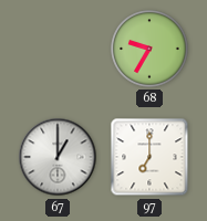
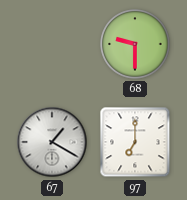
68: 9:35 -> 9:30
67: 1:00 -> 1:20
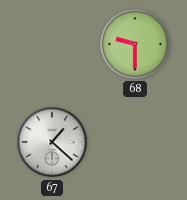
67: 1:20 -> 1:22
97: 7:00 -> none
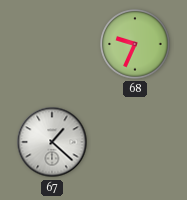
68: 9:30 -> 9:34
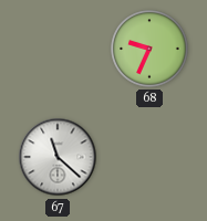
67: 1:22 -> 11:22
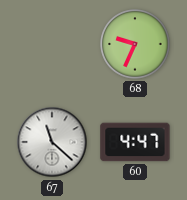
60: none -> 4:47
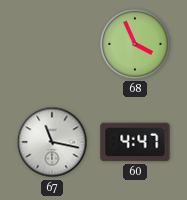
68: 9:34 -> 3:56
67: 11:22 -> 11:17
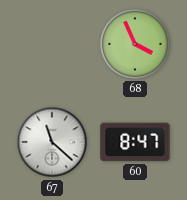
67: 11:17 -> 11:22
60: 4:47 -> 8:47
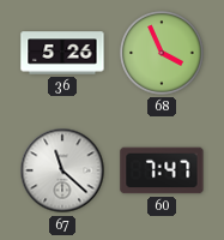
36: none -> 5:26
60: 8:47 -> 7:47
